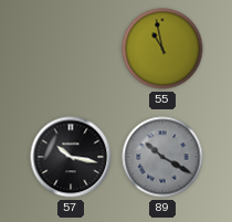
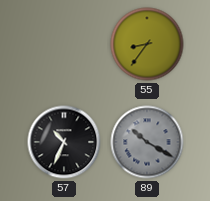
55: 10:58 -> 8:36
57: 10:17 -> 10:34
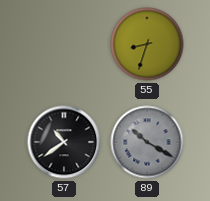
55: 8:36 -> 8:33
57: 10:34 -> 10:39
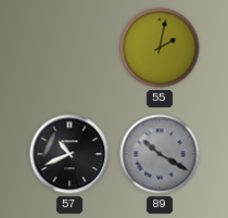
55: 8:33 -> 2:02
57: 10:39 -> 10:41
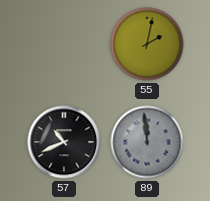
89: 10:20 -> 11:59
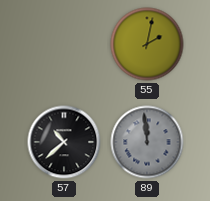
57: 10:41 -> 10:38
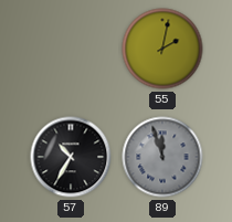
57: 10:38 -> 10:35
89: 11:59 -> 11:57
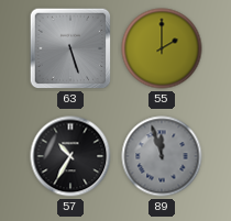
63: none -> 5:27
55: 2:02 -> 2:00
